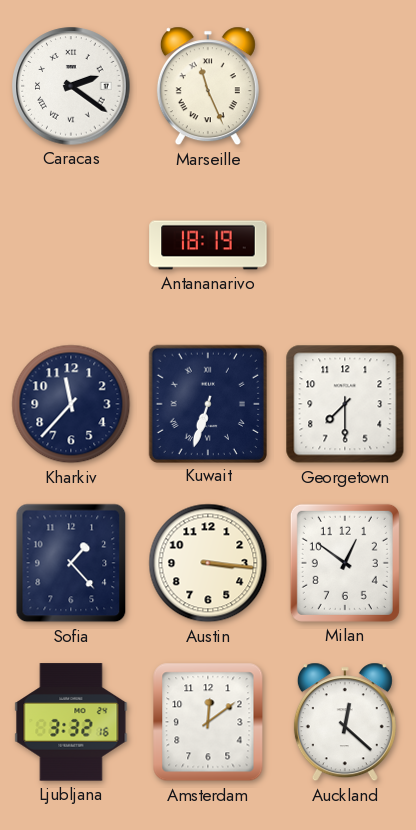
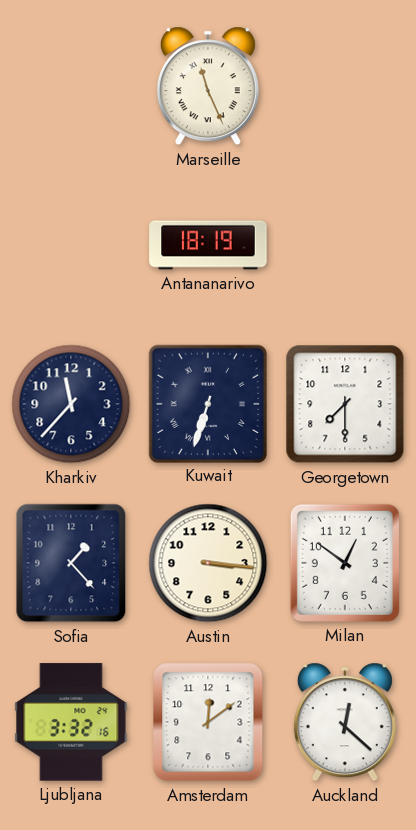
Caracas: 2:21 -> none
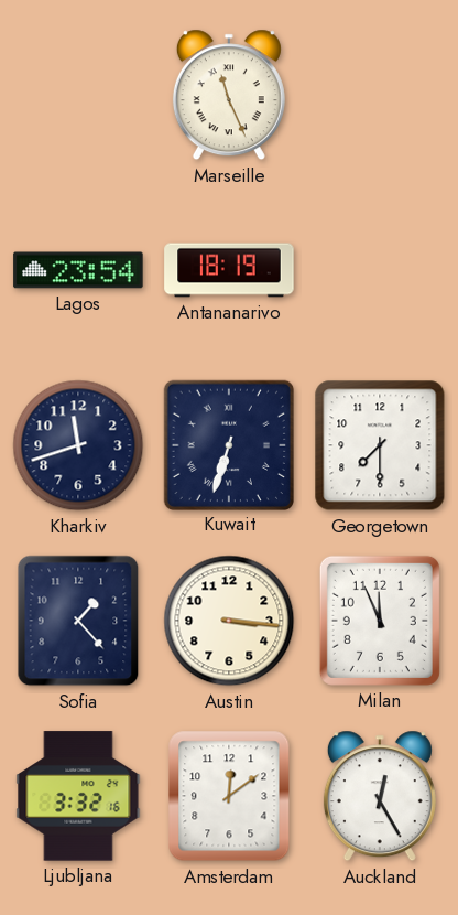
Lagos: none -> 23:54
Kharkiv: 11:37 -> 11:42
Milan: 12:51 -> 11:56
Auckland: 12:22 -> 12:25
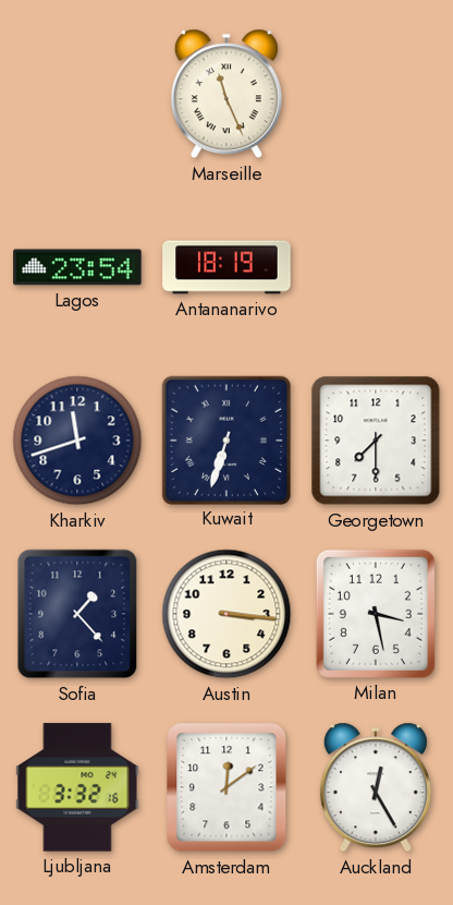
Milan: 11:56 -> 3:28
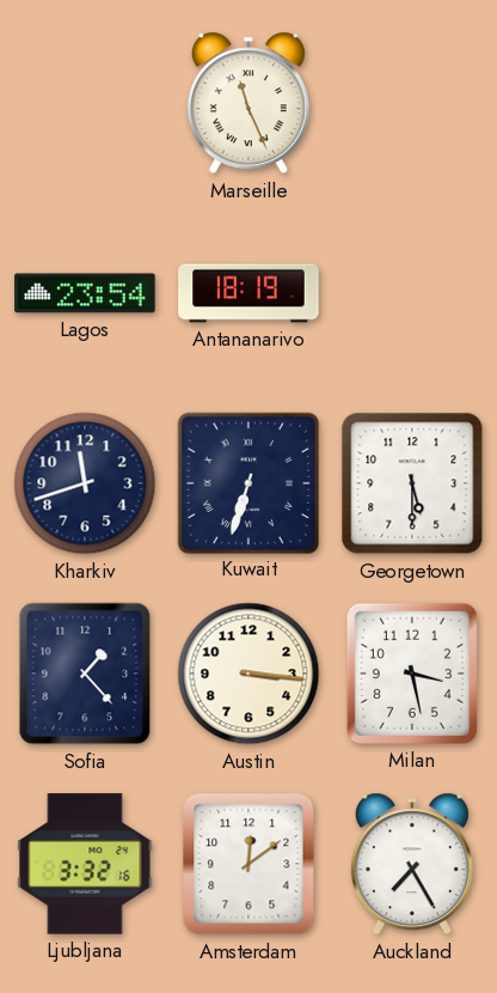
Georgetown: 7:30 -> 5:30
Auckland: 12:25 -> 7:25
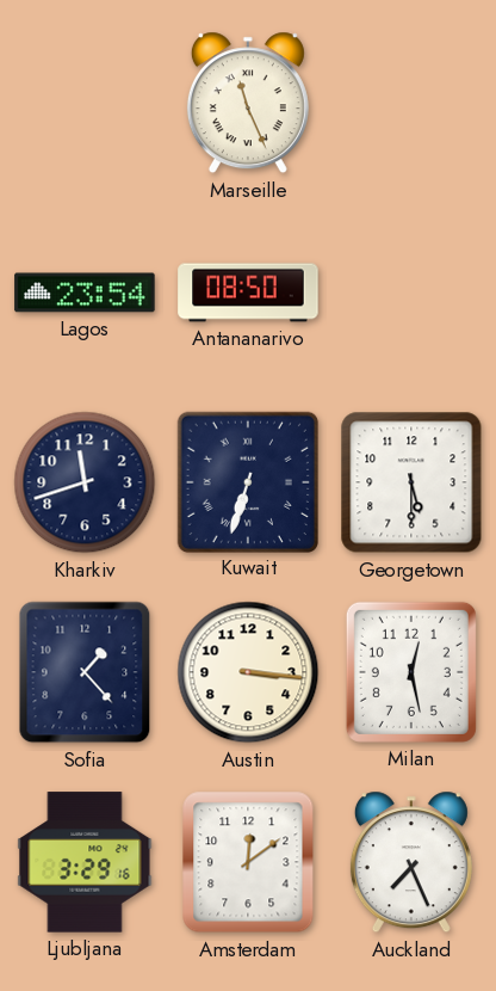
Antananarivo: 18:19 -> 08:50
Milan: 3:28 -> 12:28
Ljubljana: 3:32 -> 3:29
Auckland: 7:25 -> 7:26
